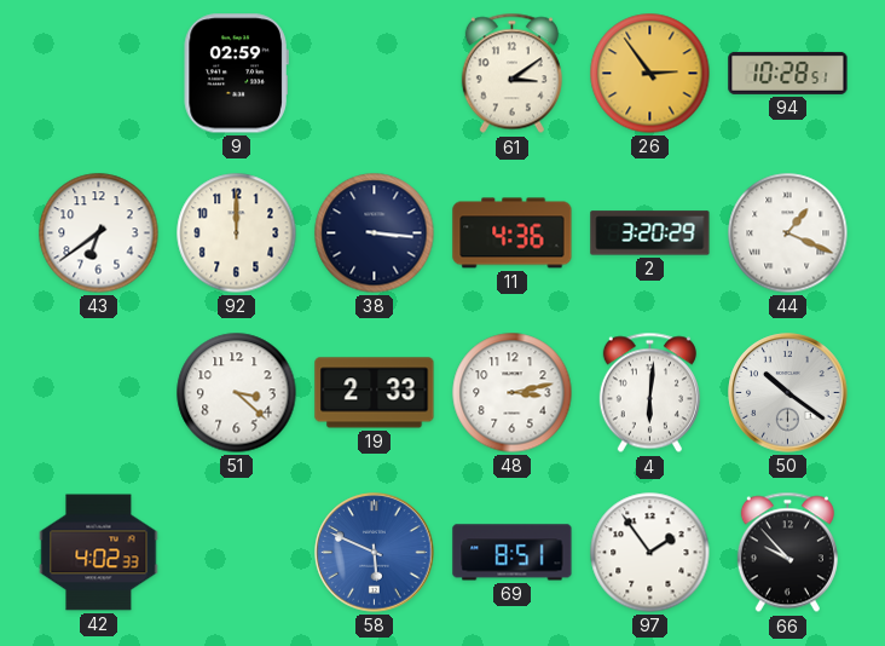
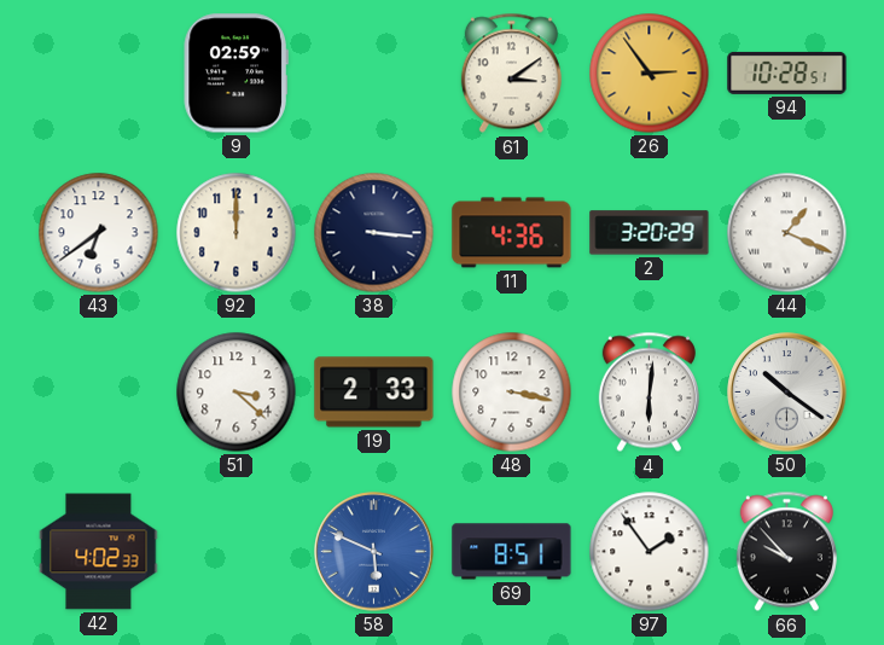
48: 3:13 -> 3:17
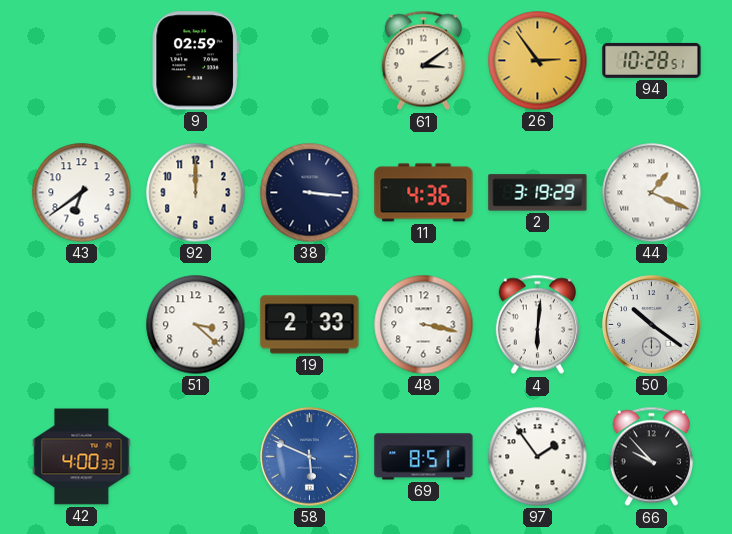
2: 3:20 -> 3:19
42: 4:02 -> 4:00
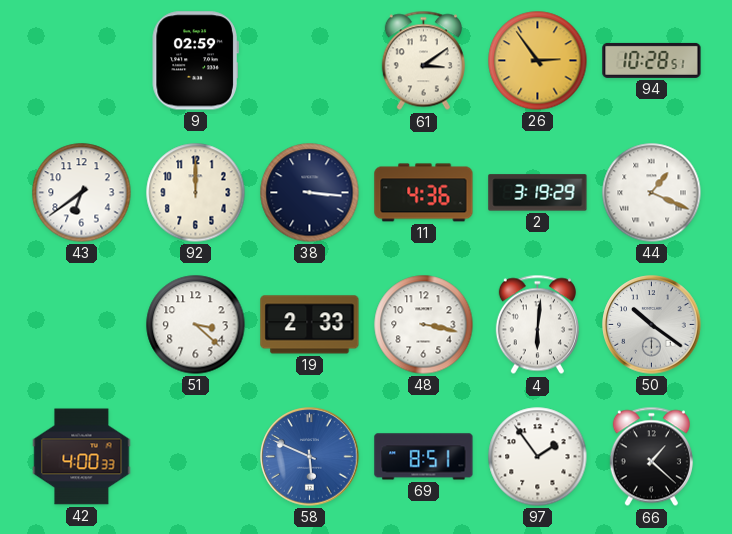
66: 9:53 -> 1:22
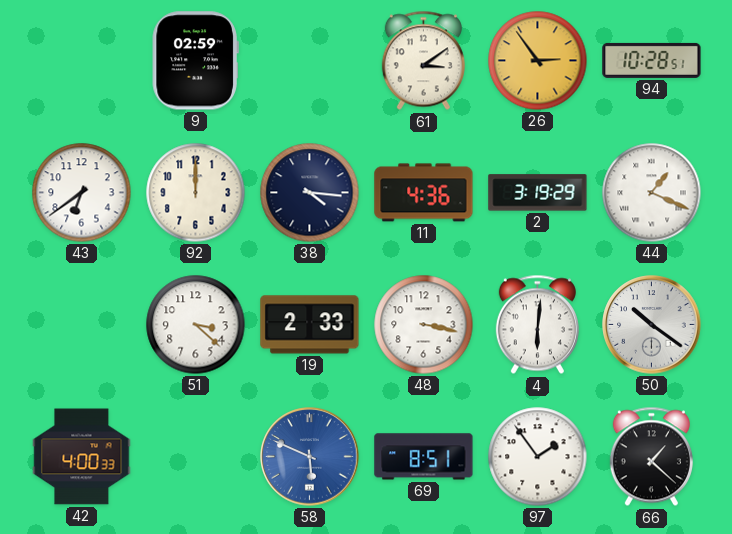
38: 3:16 -> 4:16
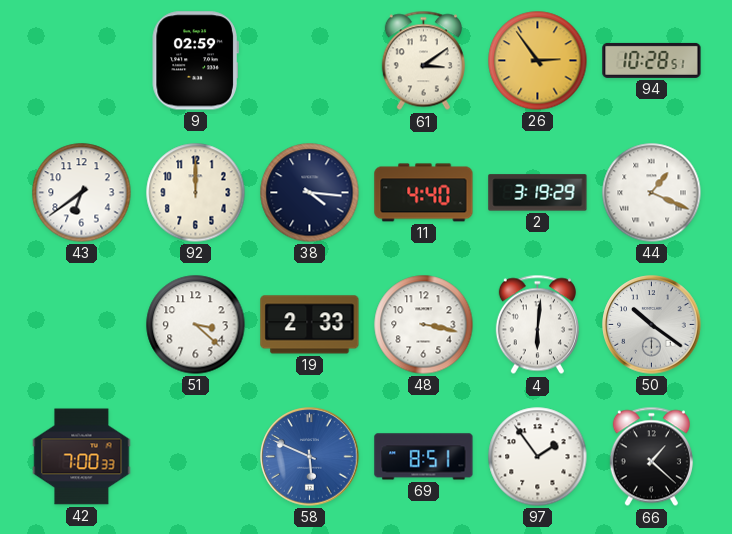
11: 4:36 -> 4:40
42: 4:00 -> 7:00
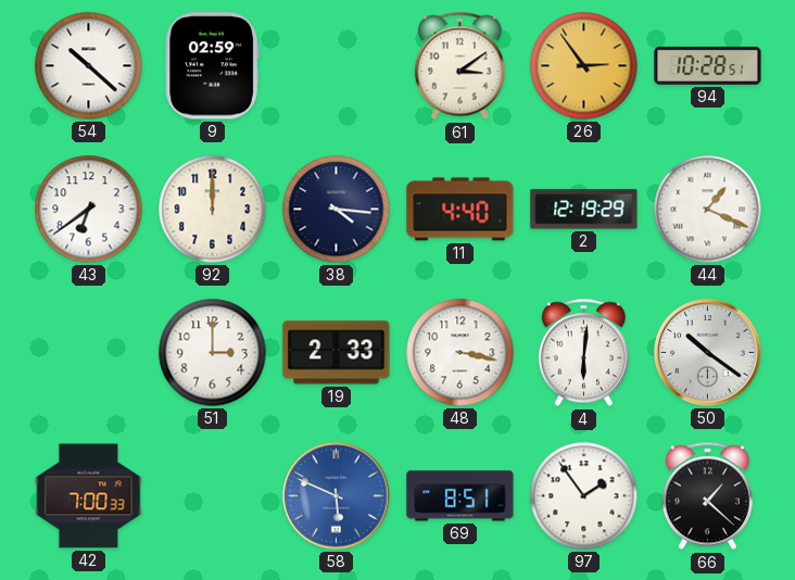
54: none -> 10:22
2: 3:19 -> 12:19
51: 3:22 -> 3:00
